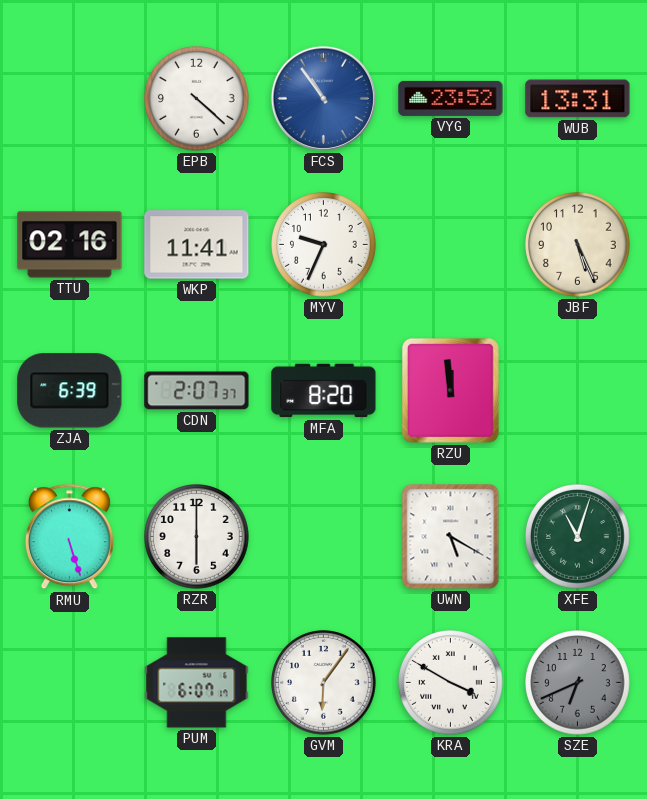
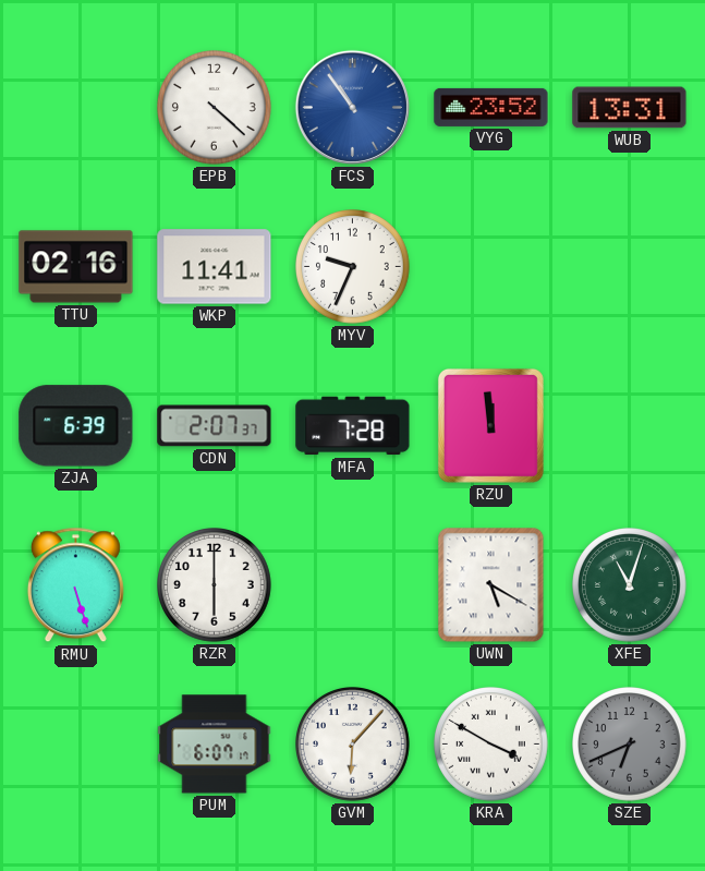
JBF: 5:26 -> none
MFA: 8:20 -> 7:28
GVM: 6:06 -> 6:07
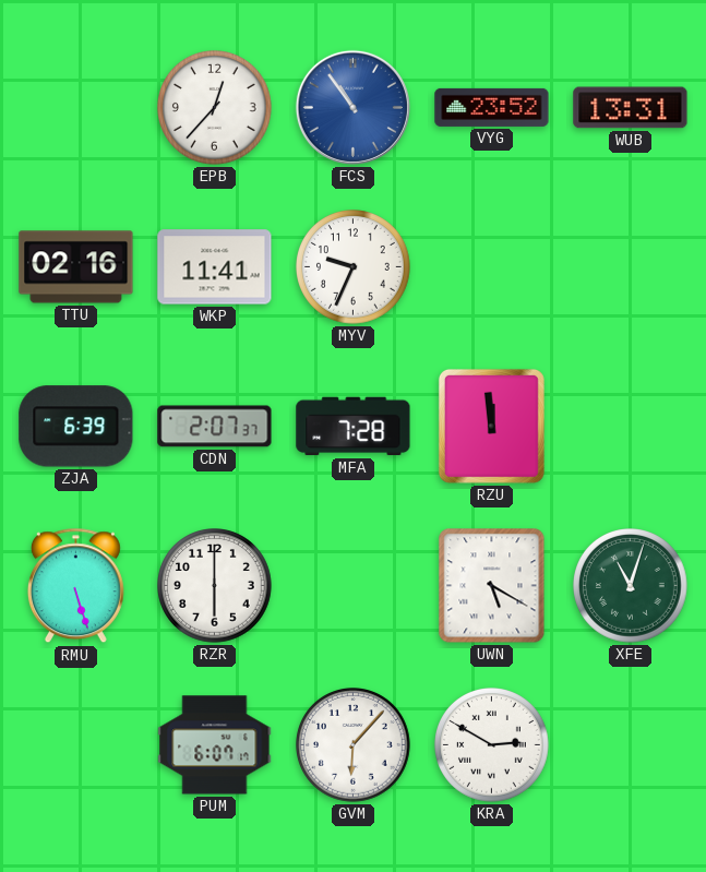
EPB: 4:22 -> 12:37
KRA: 3:50 -> 2:50
SZE: 6:41 -> none
